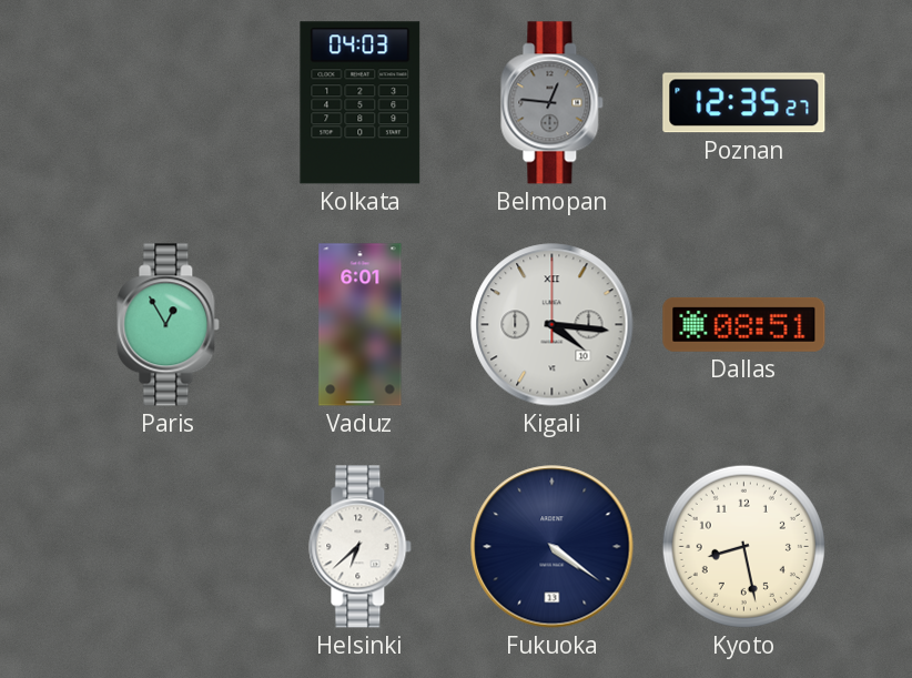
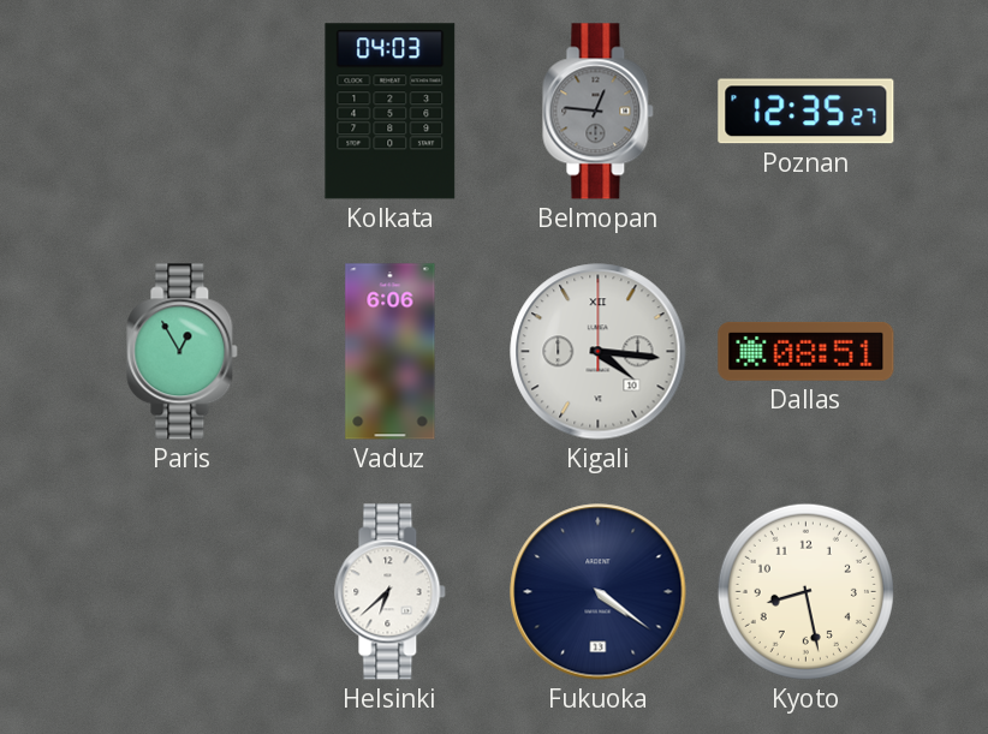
Vaduz: 6:01 -> 6:06
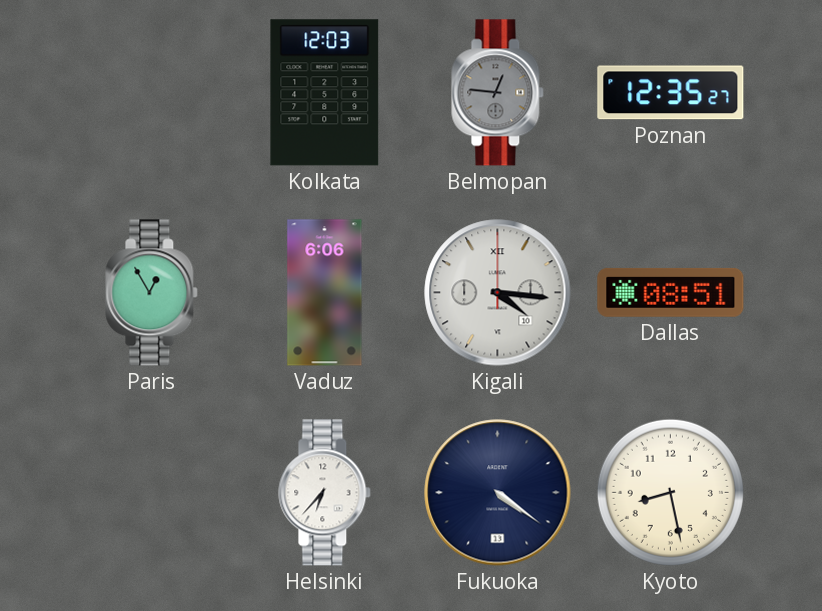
Kolkata: 04:03 -> 12:03
Helsinki: 6:38 -> 6:37
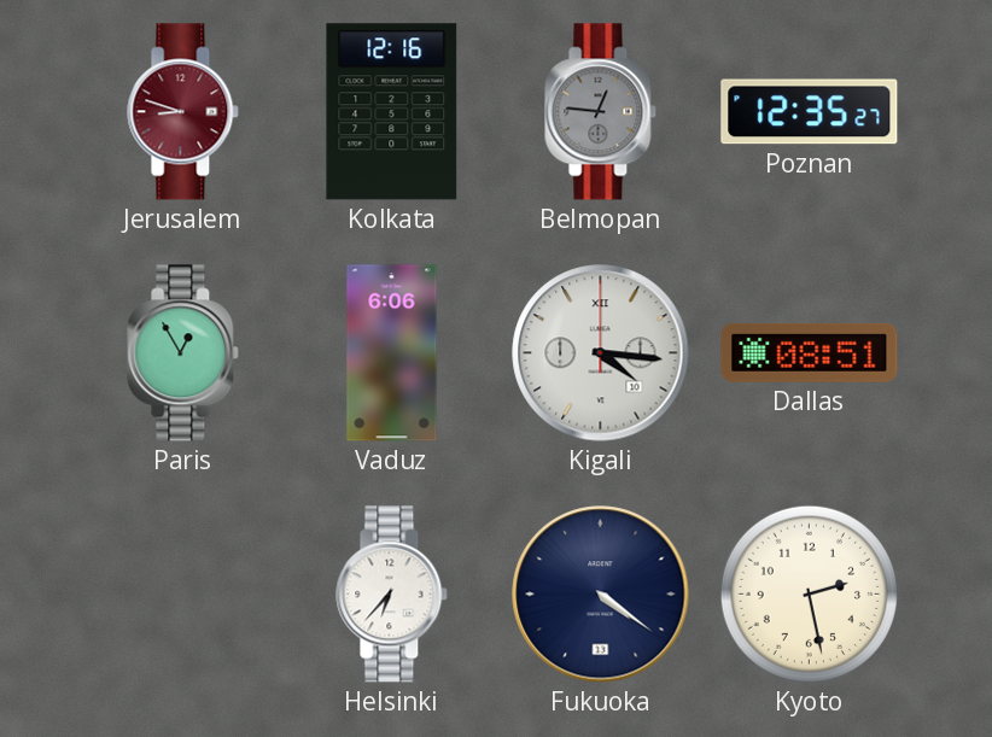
Jerusalem: none -> 8:48
Kolkata: 12:03 -> 12:16
Kyoto: 8:28 -> 2:28
